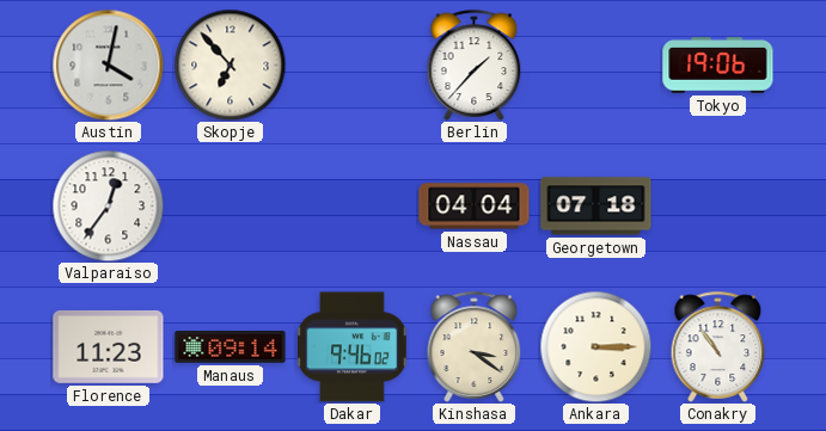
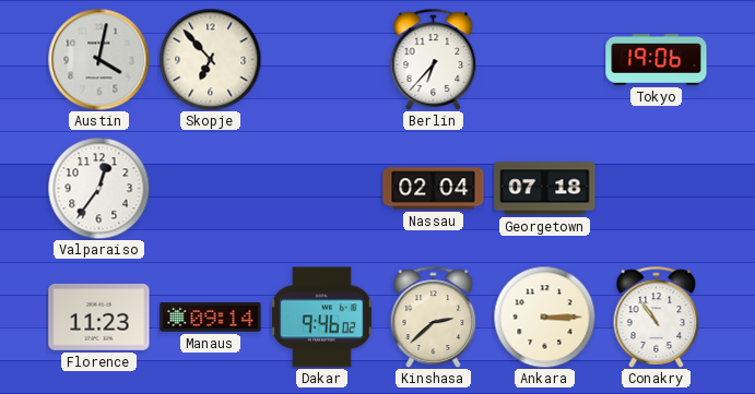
Berlin: 1:37 -> 6:37
Nassau: 04:04 -> 02:04
Kinshasa: 3:21 -> 2:38
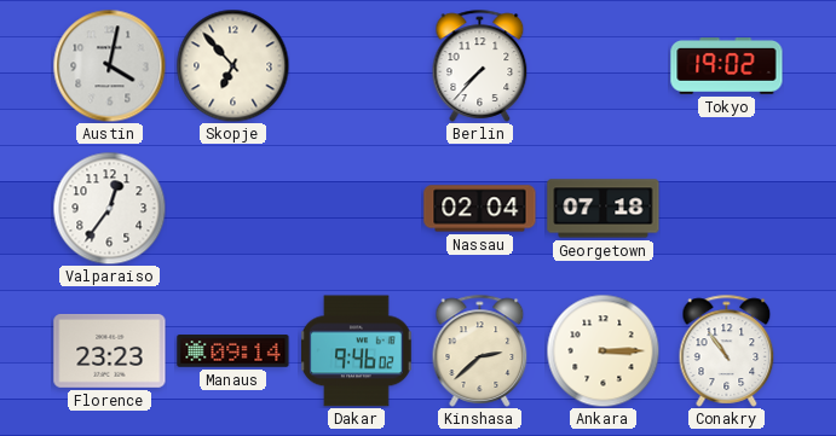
Berlin: 6:37 -> 7:37
Tokyo: 19:06 -> 19:02
Florence: 11:23 -> 23:23
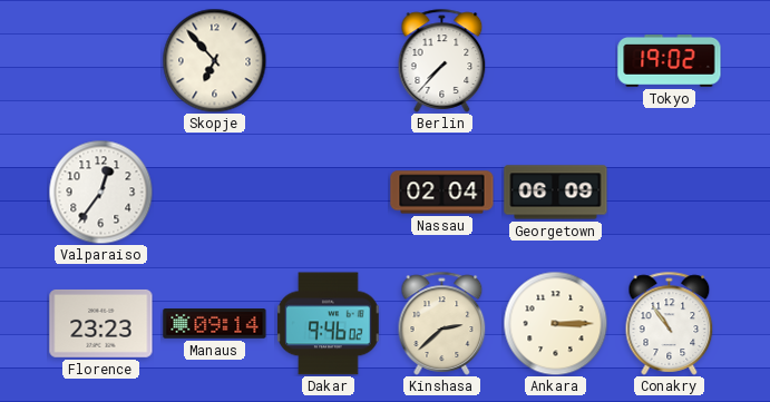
Austin: 4:02 -> none
Georgetown: 07:18 -> 06:09
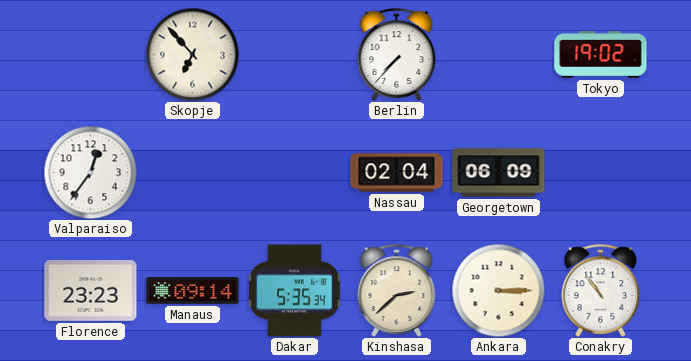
Dakar: 9:46 -> 5:35
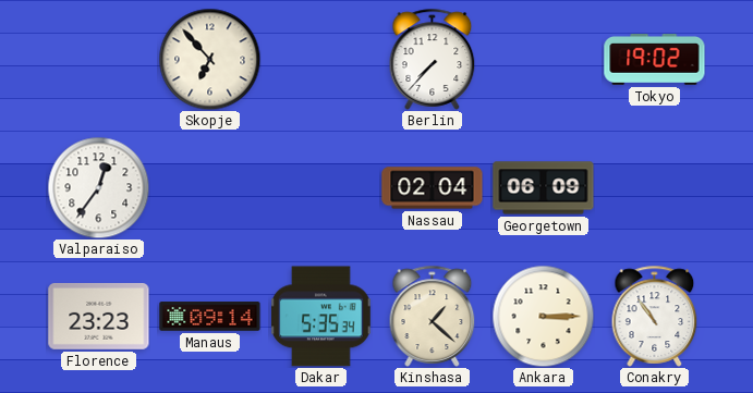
Kinshasa: 2:38 -> 1:22
